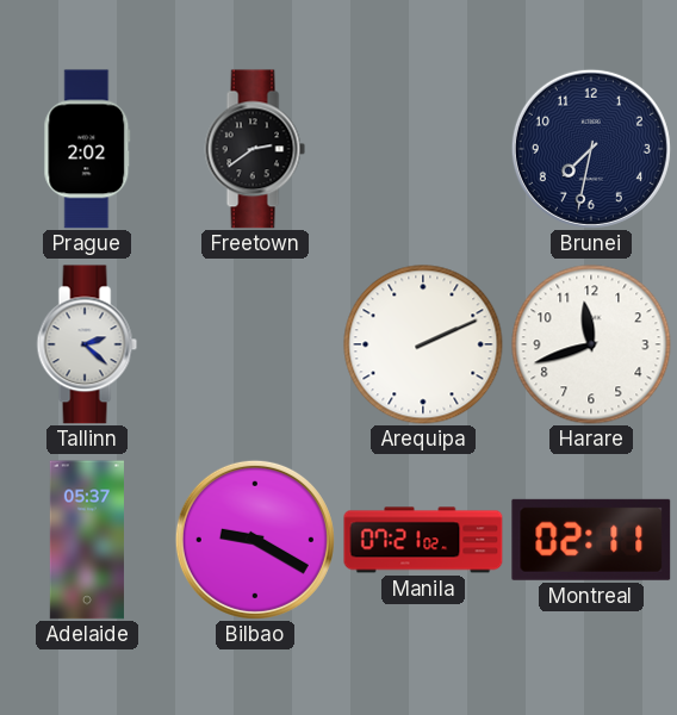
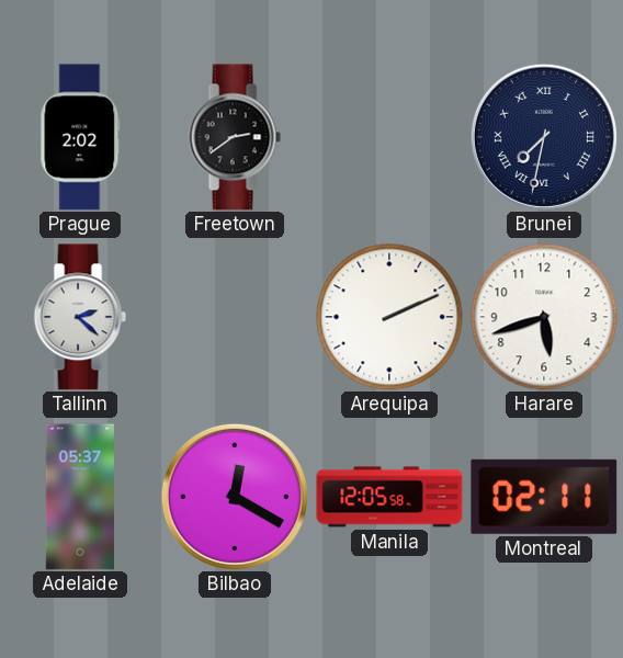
Brunei numerals: Arabic -> Roman
Harare: 11:42 -> 5:42
Bilbao: 9:20 -> 12:20
Manila: 07:21 -> 12:05
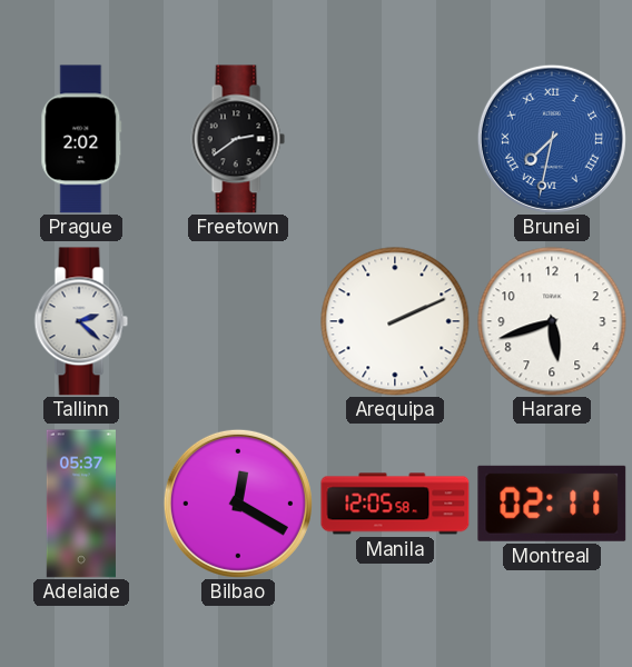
Brunei dial: navy -> blue
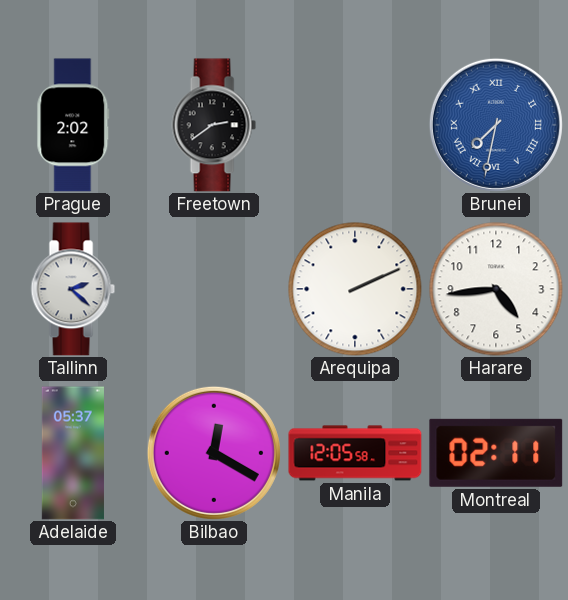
Harare: 5:42 -> 4:44
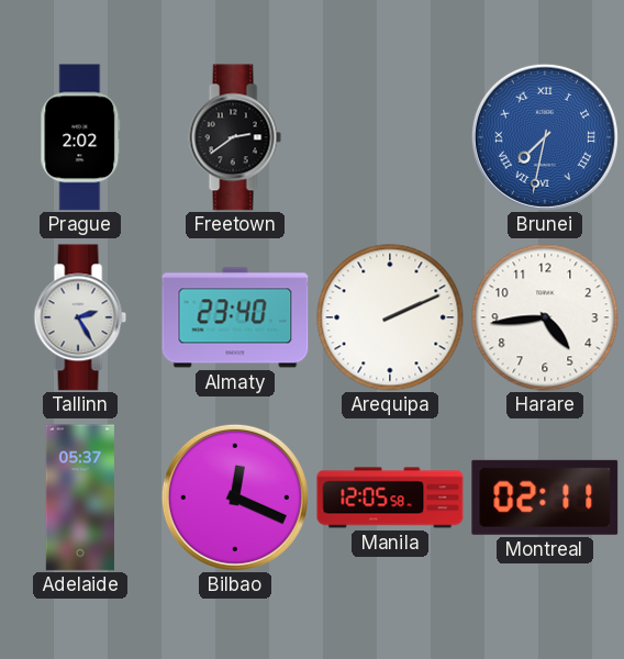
Tallinn: 2:22 -> 2:25
Almaty: none -> 23:40
Bilbao: 12:20 -> 12:19
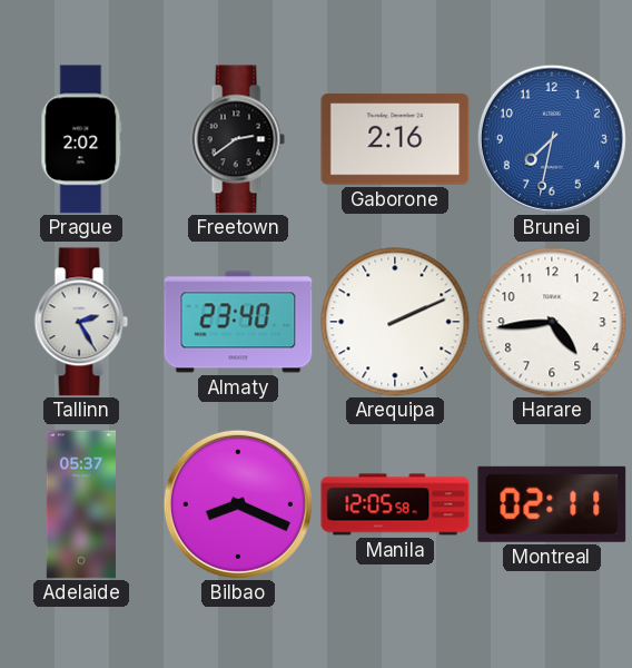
Gaborone: none -> 2:16
Brunei numerals: Roman -> Arabic
Bilbao: 12:19 -> 8:19
